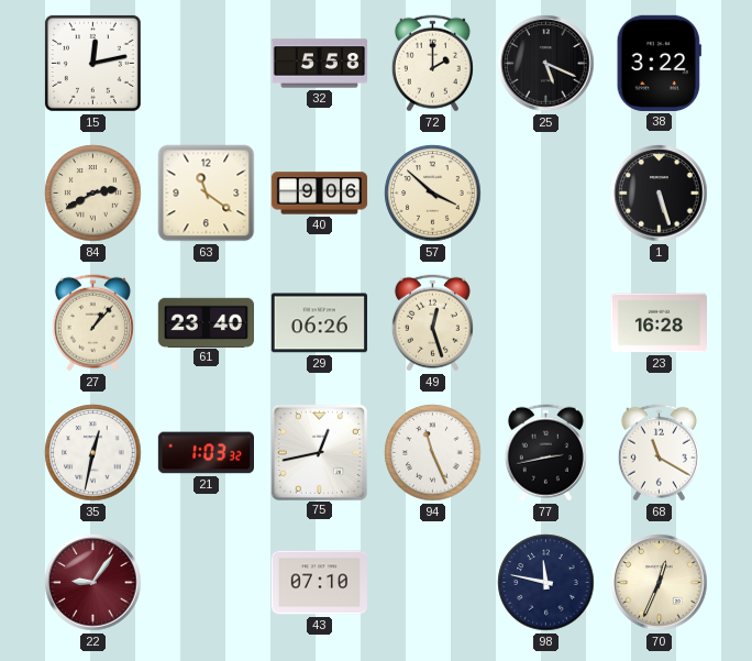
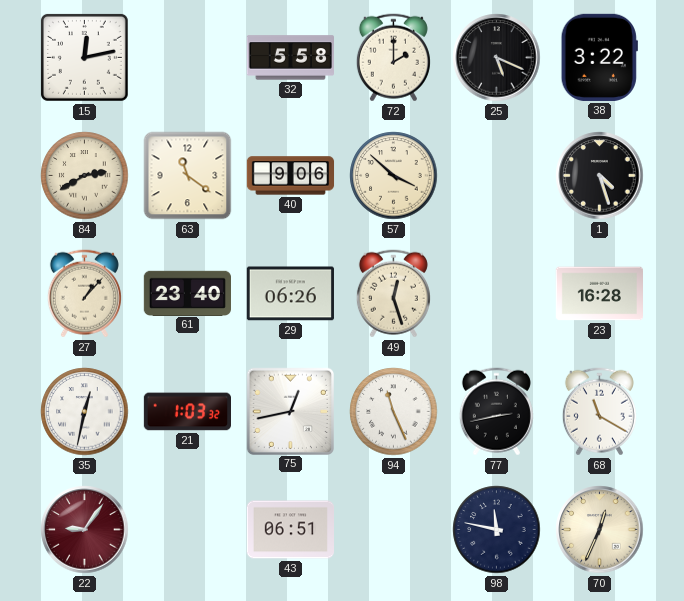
1: 5:27 -> 4:27
43: 07:10 -> 06:51
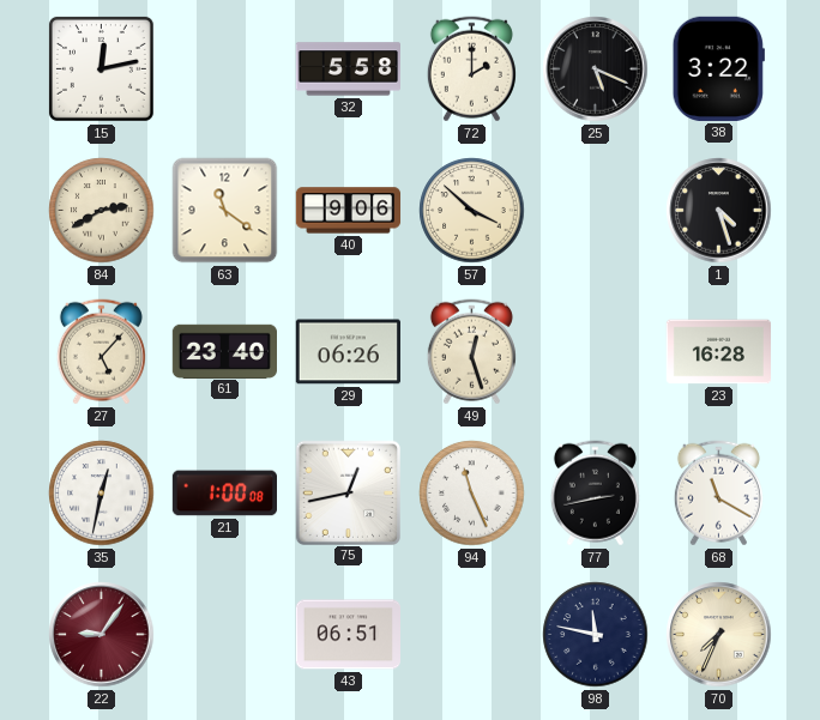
27: 1:07 -> 5:07
21: 1:03 -> 1:00
70: 12:34 -> 7:34
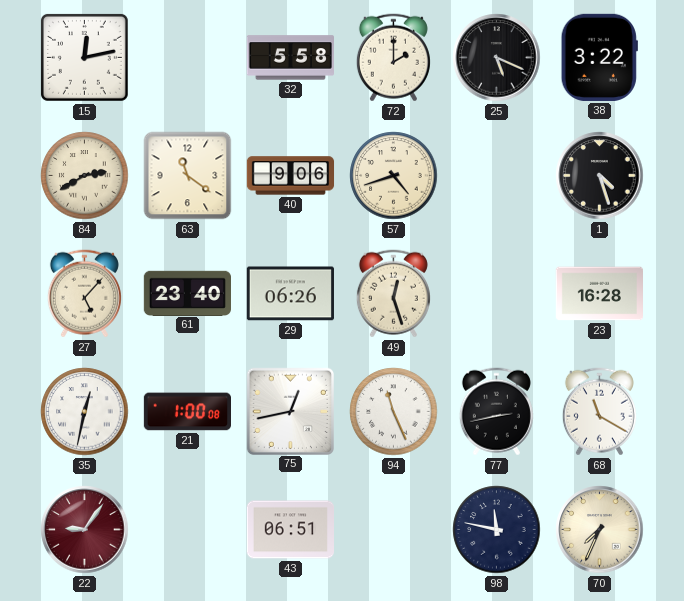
57: 3:52 -> 4:42
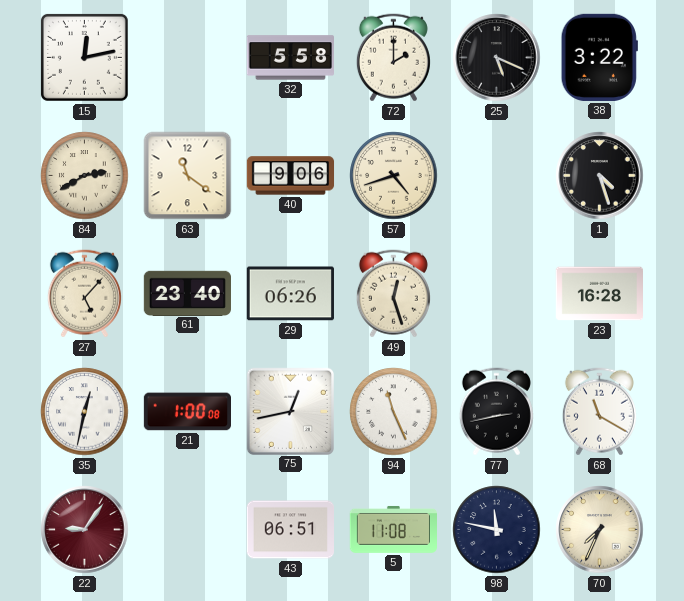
5: none -> 11:08
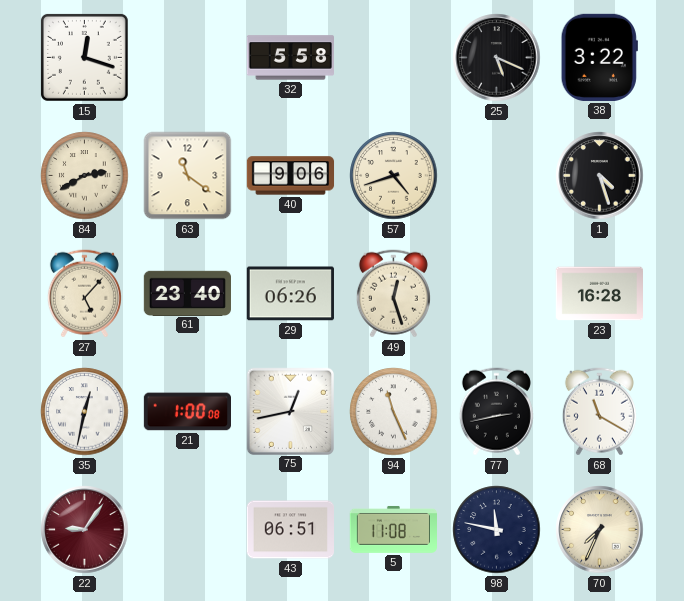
15: 12:13 -> 12:18
72: 2:00 -> none
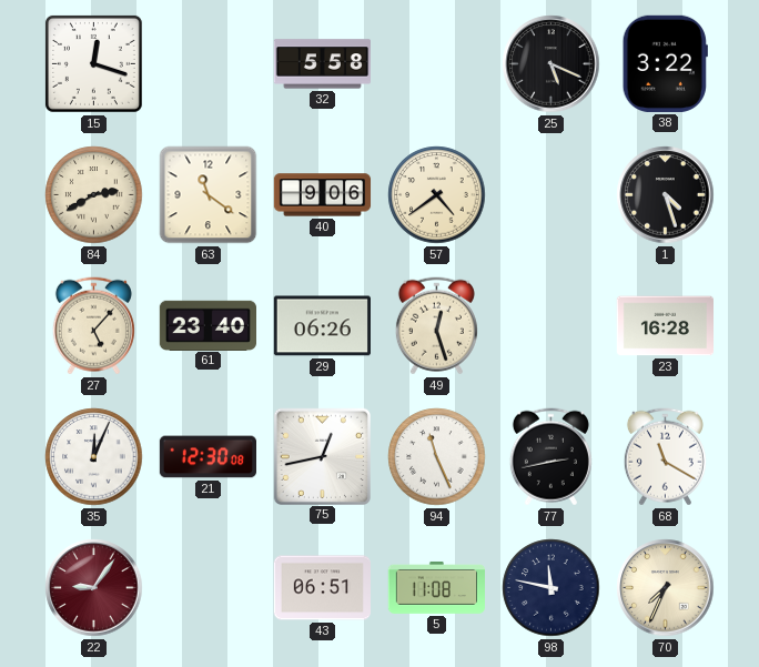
57: 4:42 -> 4:39
35: 12:32 -> 12:04
21: 1:00 -> 12:30
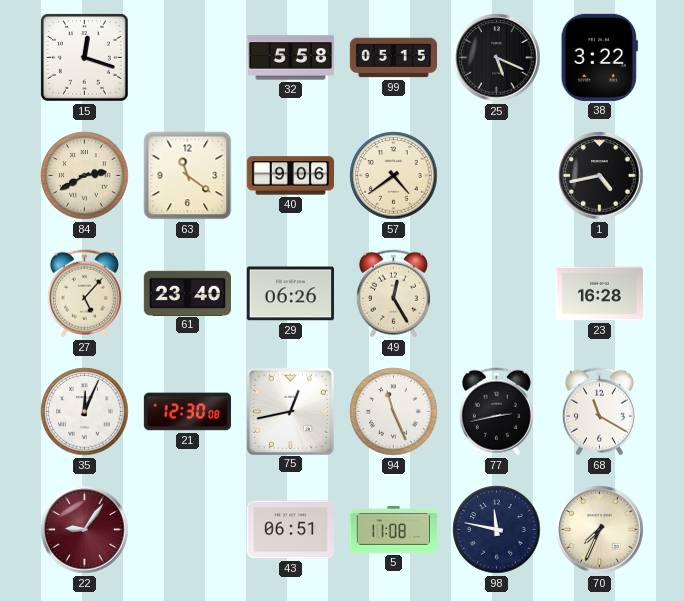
99: none -> 05:15
1: 4:27 -> 4:43
49: 12:27 -> 12:25
